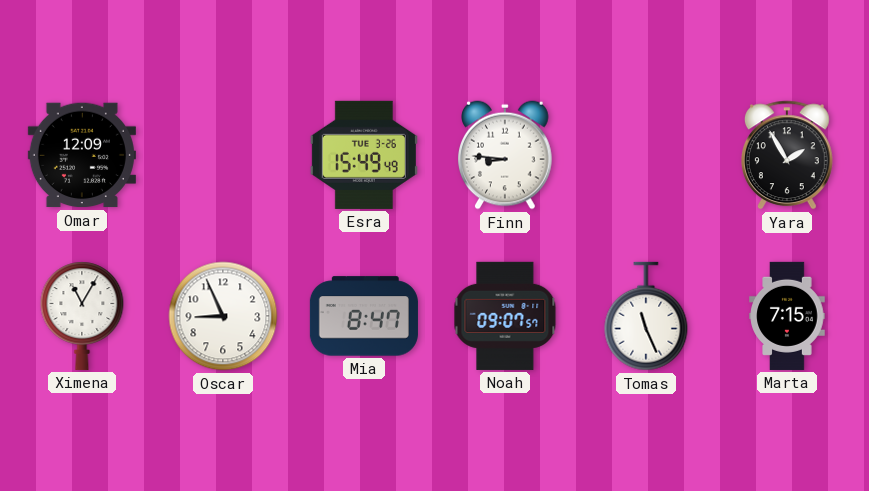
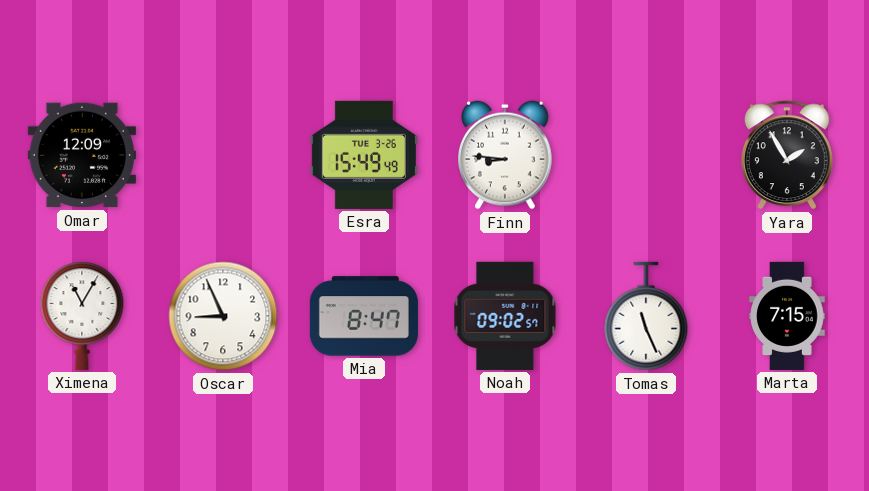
Noah: 09:07 -> 09:02
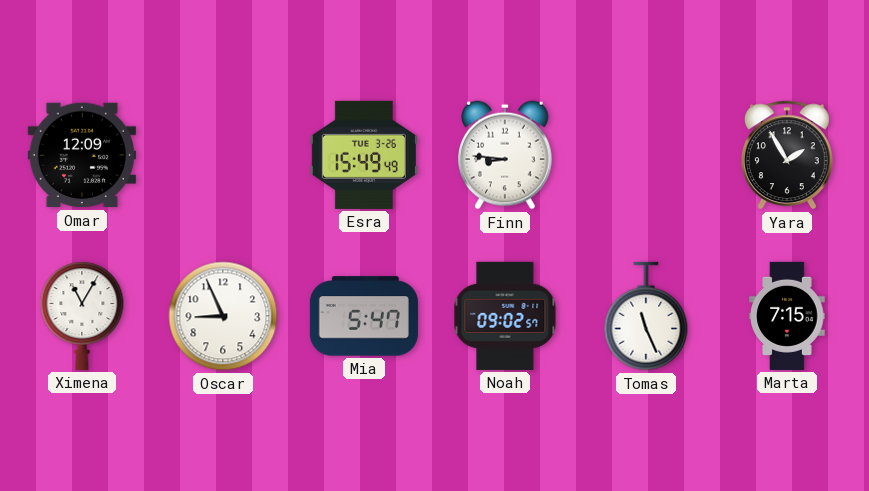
Mia: 8:47 -> 5:47
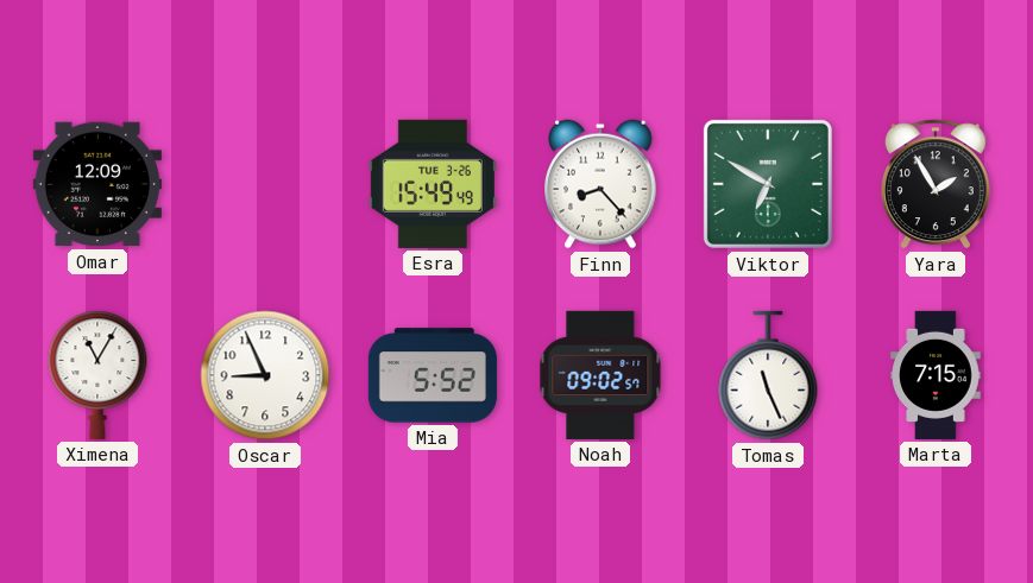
Finn: 8:46 -> 8:23
Viktor: none -> 6:50
Mia: 5:47 -> 5:52
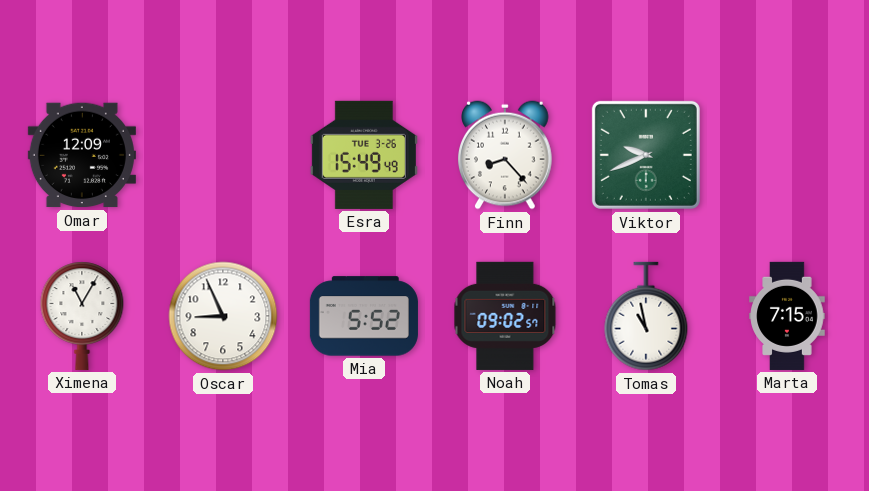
Viktor: 6:50 -> 9:41
Yara: 1:55 -> none
Tomas: 11:26 -> 10:58
